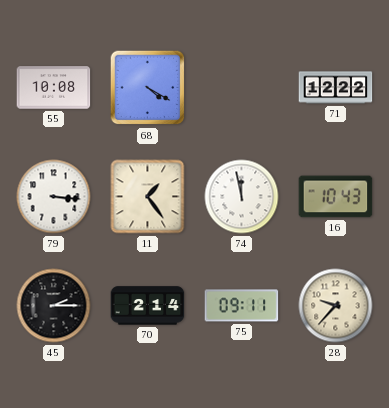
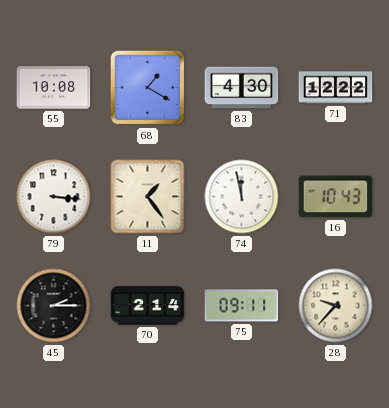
68: 4:20 -> 1:20
83: none -> 4:30
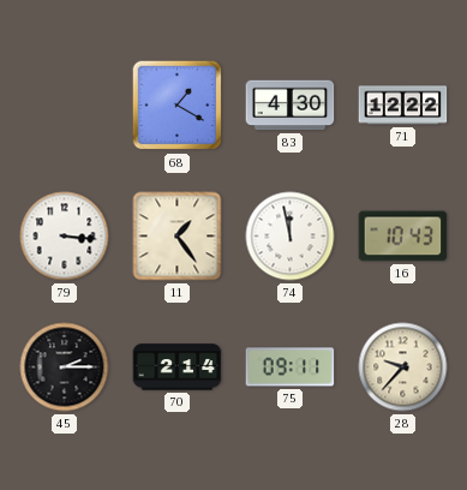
55: 10:08 -> none
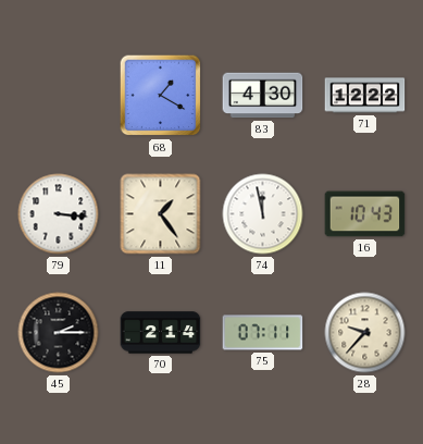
75: 09:11 -> 07:11
